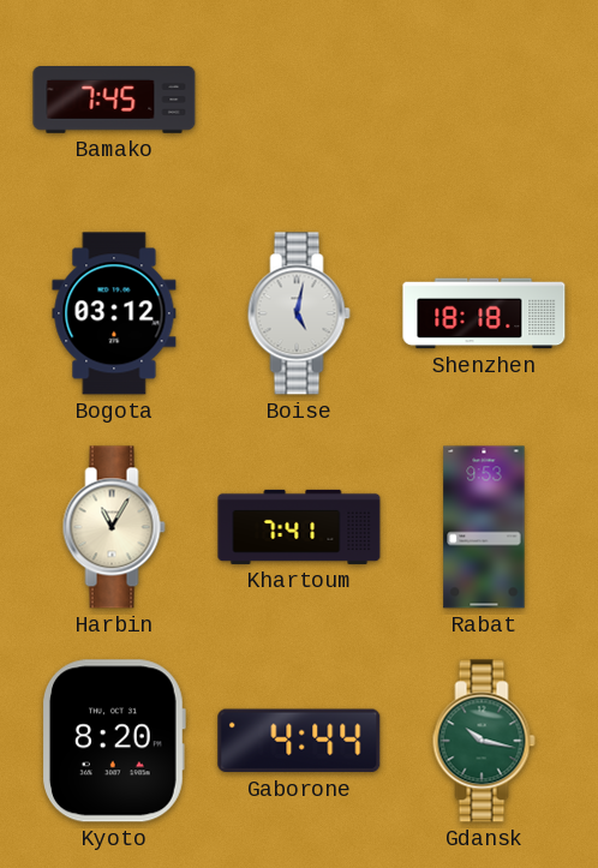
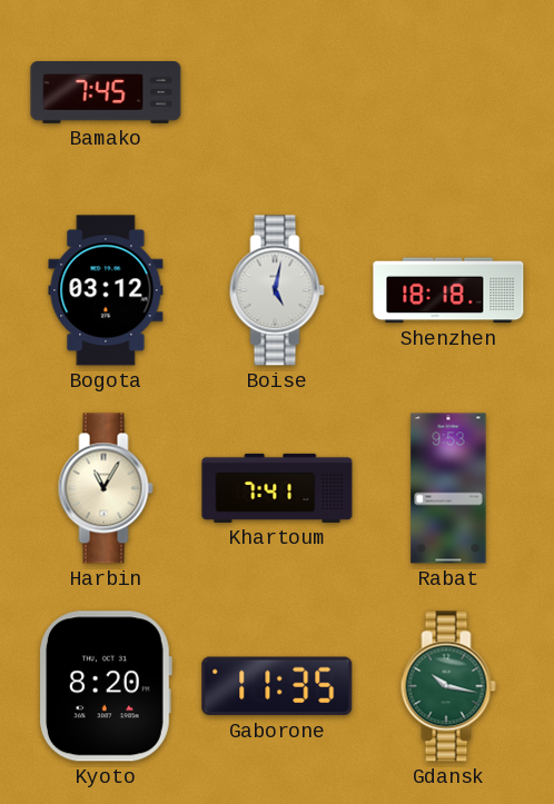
Gaborone: 4:44 -> 11:35
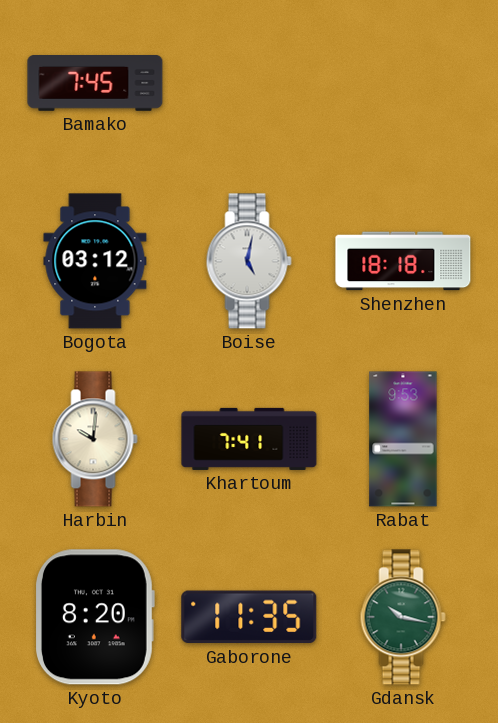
Harbin: 11:05 -> 10:01
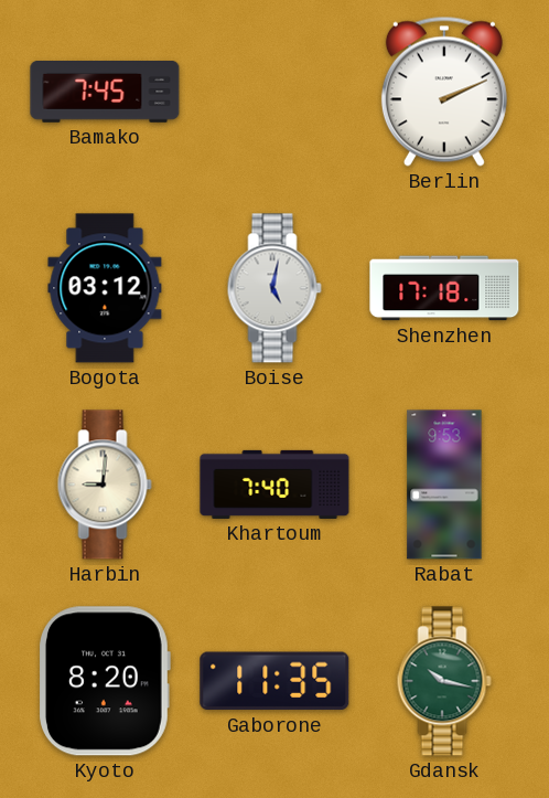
Berlin: none -> 2:11
Shenzhen: 18:18 -> 17:18
Harbin: 10:01 -> 9:01
Khartoum: 7:41 -> 7:40
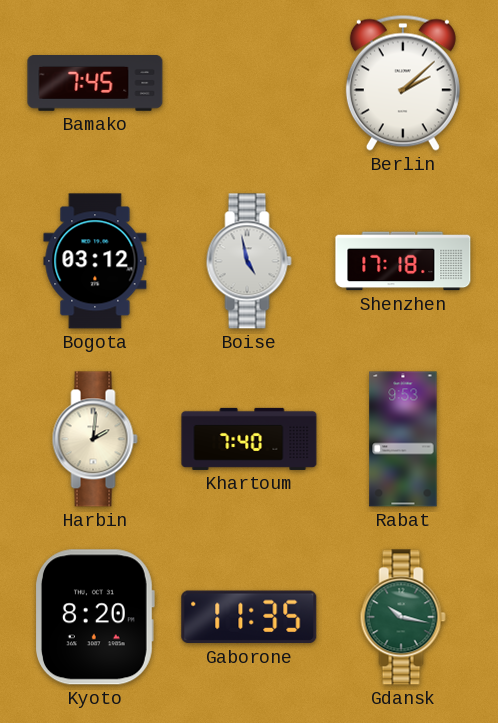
Berlin: 2:11 -> 2:08
Boise: 5:02 -> 4:58
Harbin: 9:01 -> 2:01
